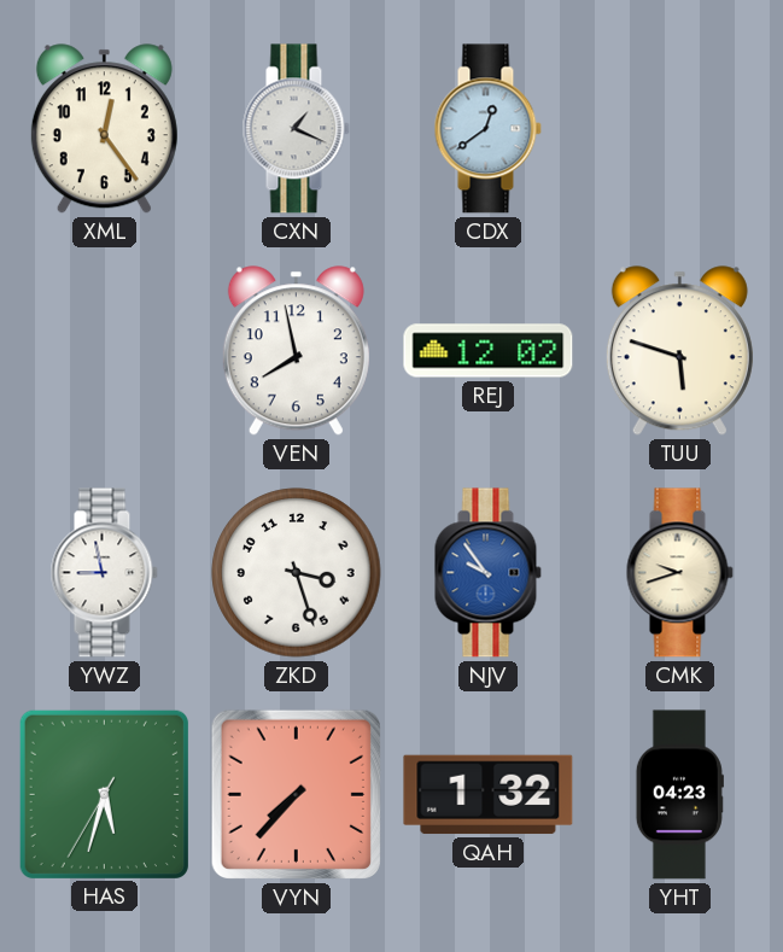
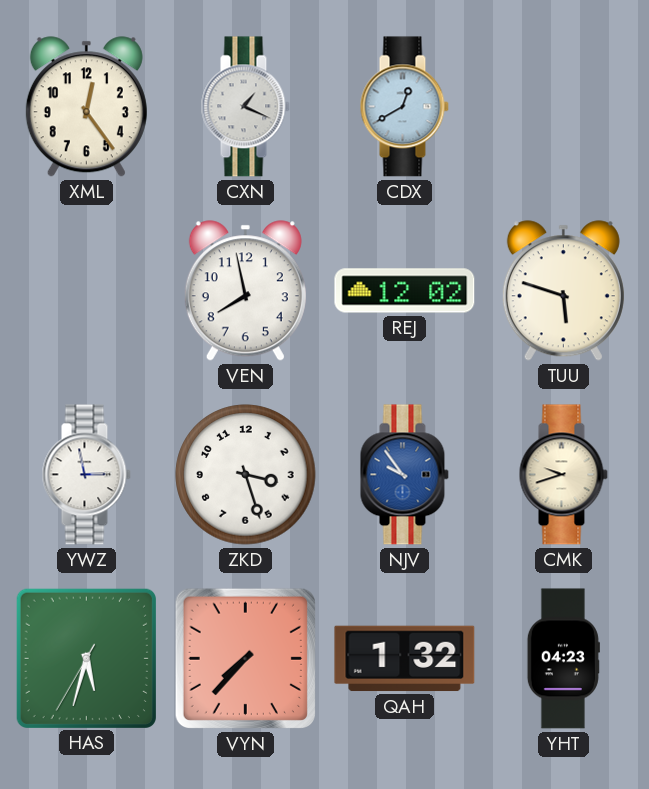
CDX: 12:39 -> 12:40
YWZ: 8:58 -> 2:58
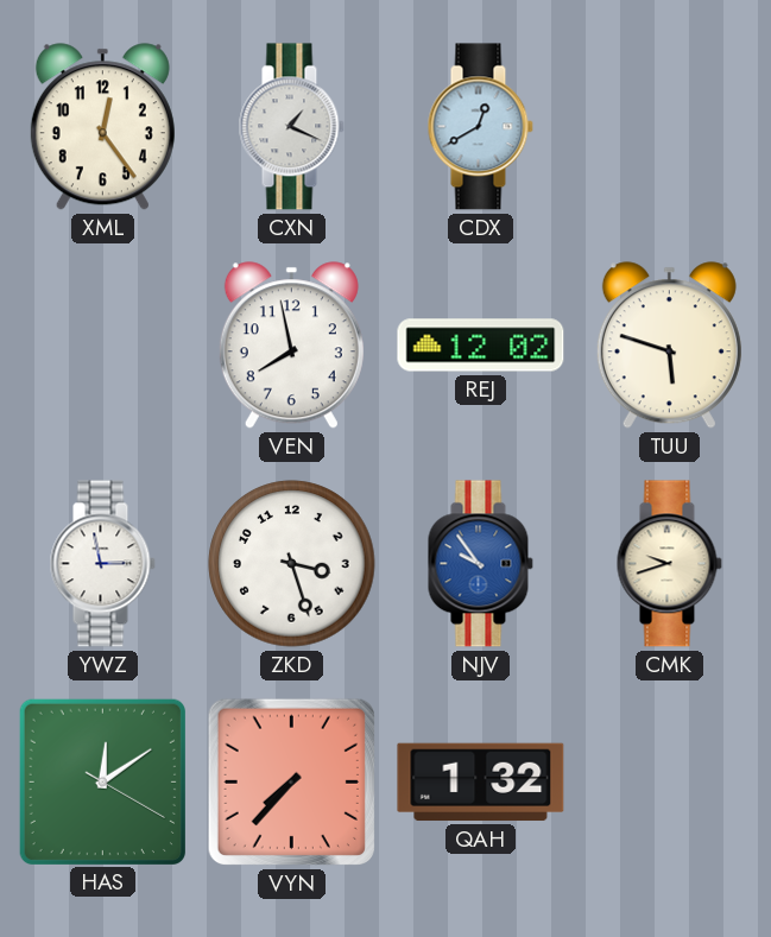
HAS: 5:32 -> 12:09
YHT: 04:23 -> none
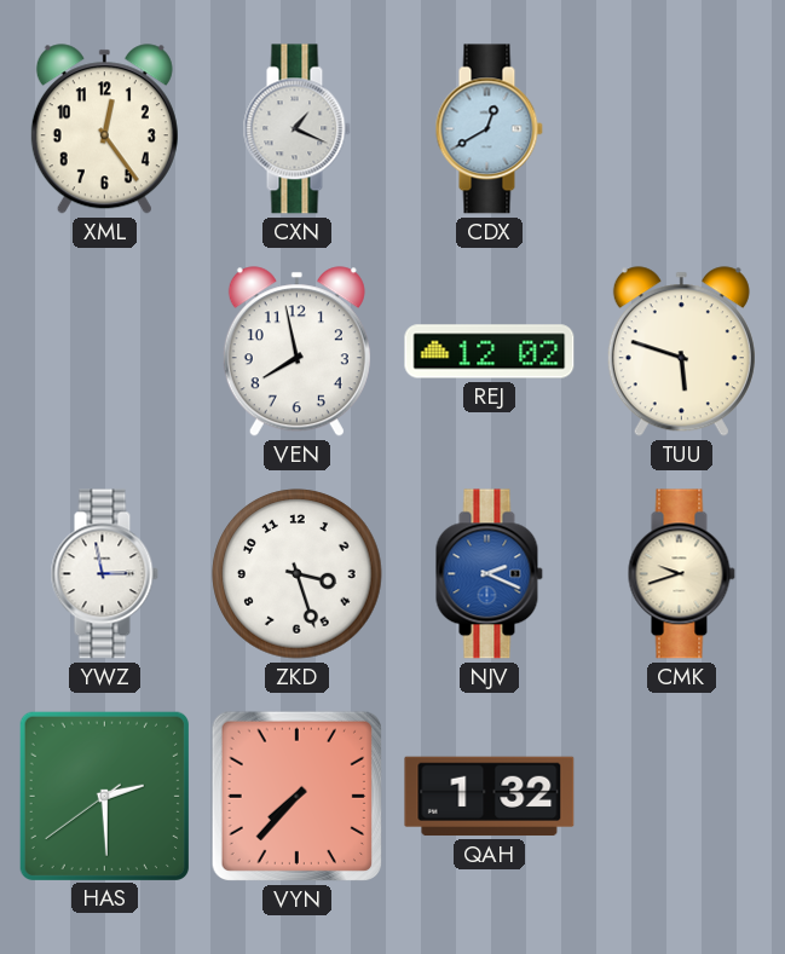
NJV: 9:54 -> 2:19
HAS: 12:09 -> 2:29
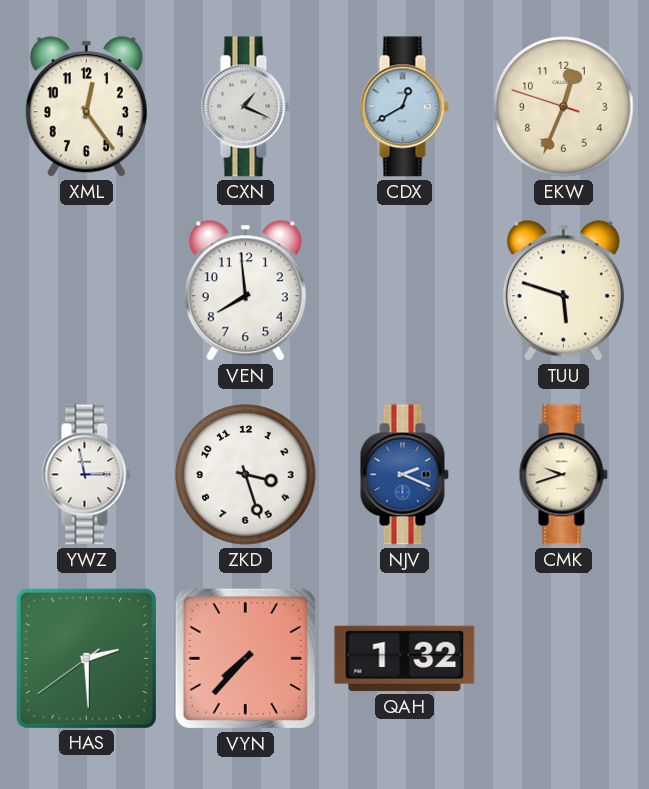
EKW: none -> 12:33
VEN: 7:58 -> 7:59
REJ: 12:02 -> none
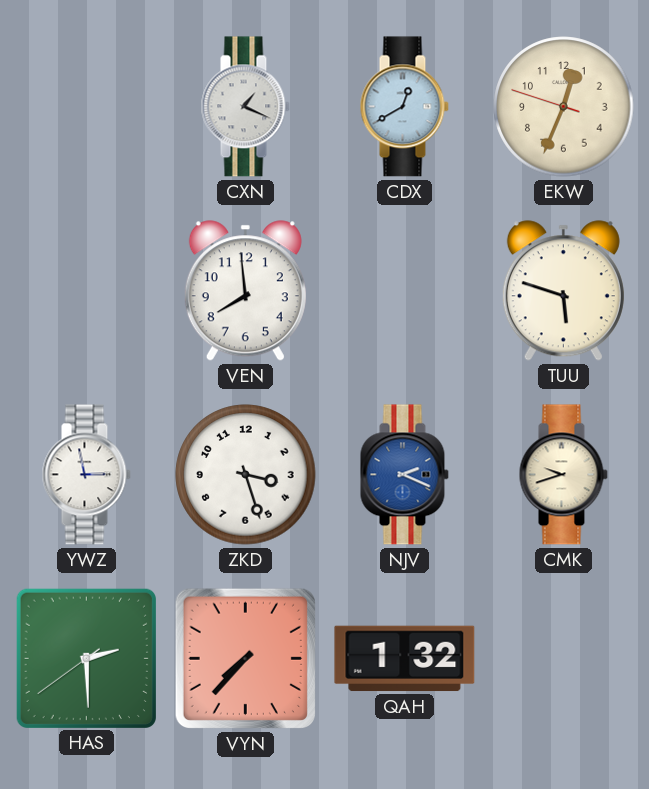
XML: 12:24 -> none
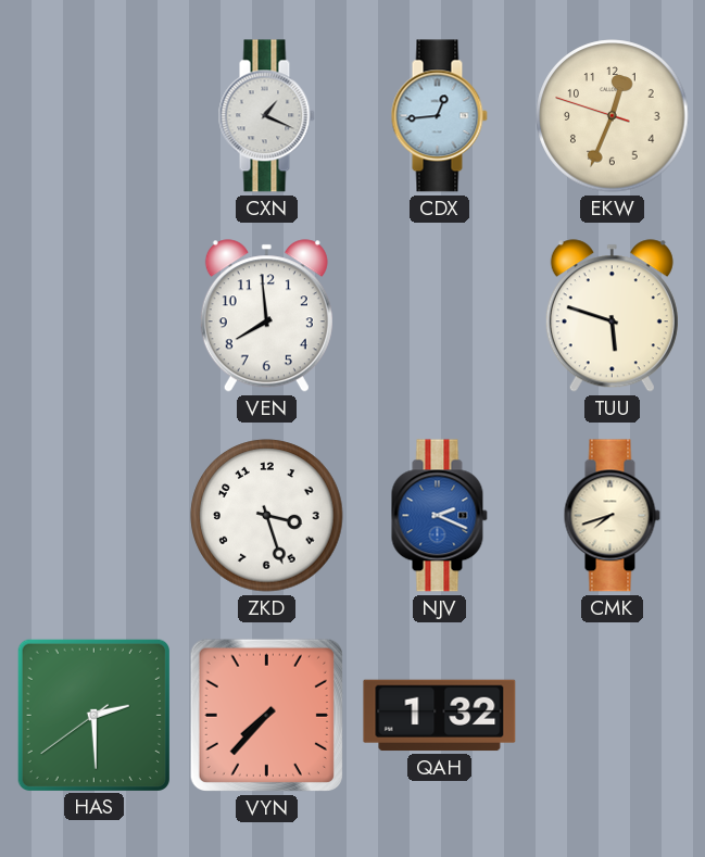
CDX: 12:40 -> 12:44
YWZ: 2:58 -> none
CMK: 9:42 -> 7:42
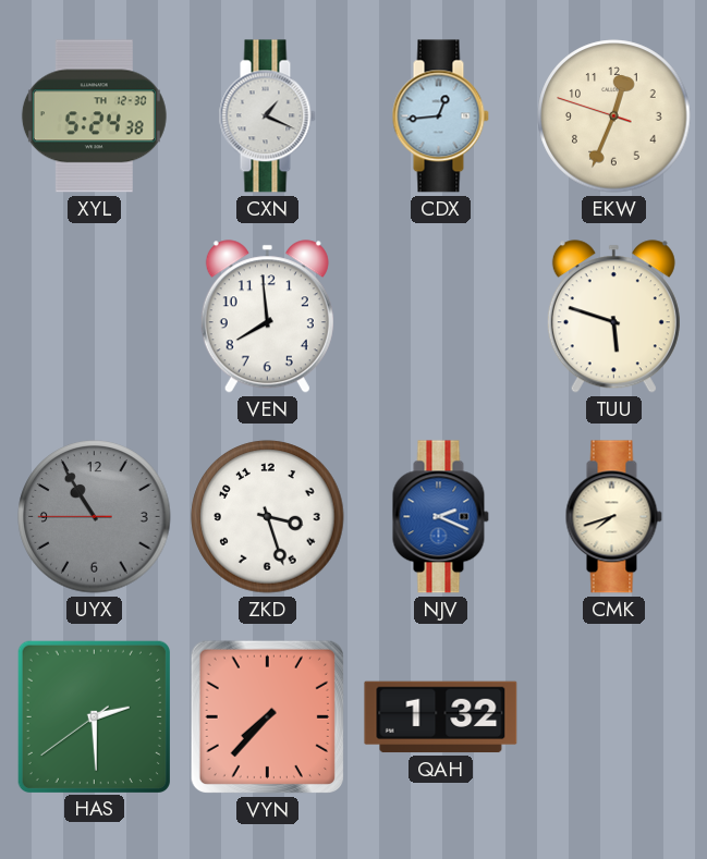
XYL: none -> 5:24
UYX: none -> 10:54
